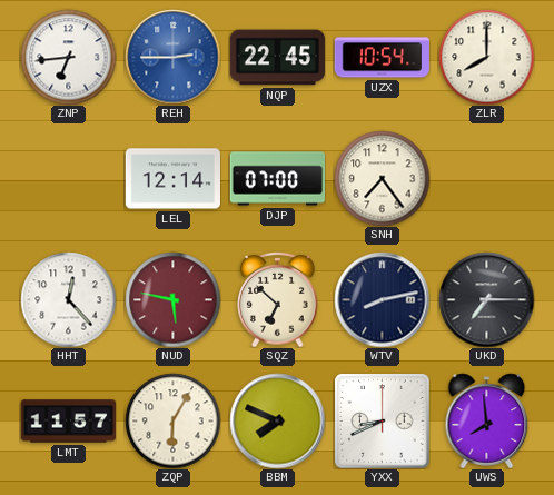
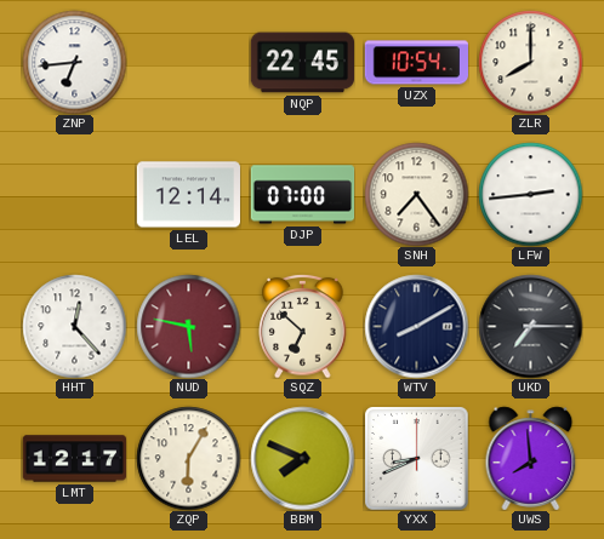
REH: 2:45 -> none
LFW: none -> 2:44
WTV: 8:13 -> 8:10
LMT: 11:57 -> 12:17
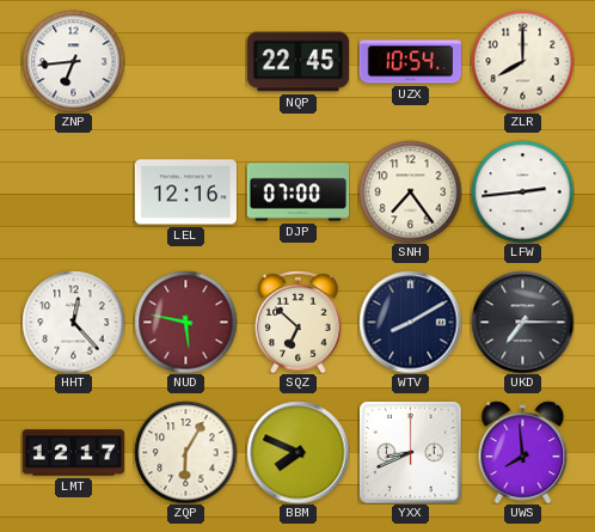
LEL: 12:14 -> 12:16
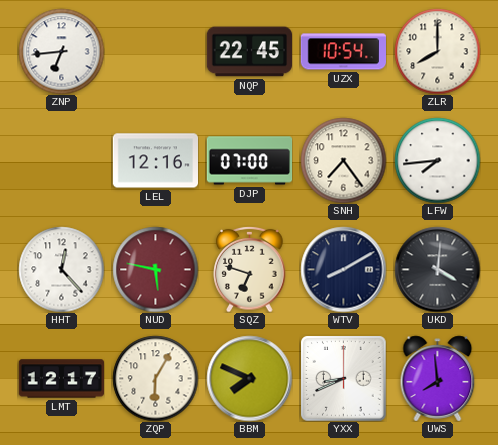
LFW: 2:44 -> 7:44
SQZ: 6:52 -> 6:48
UKD: 7:15 -> 4:01
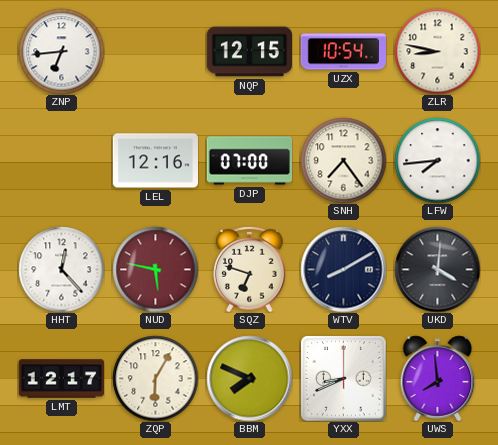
NQP: 22:45 -> 12:15
ZLR: 8:00 -> 8:47
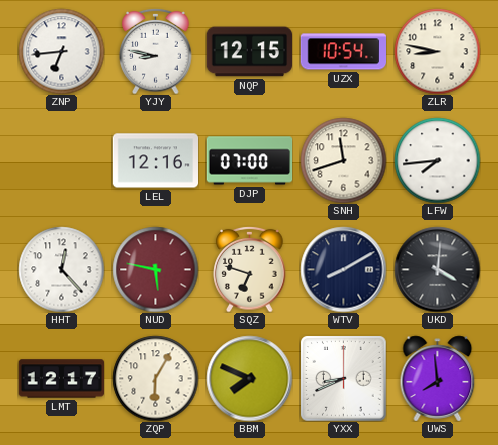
YJY: none -> 8:47
SNH: 7:24 -> 11:42
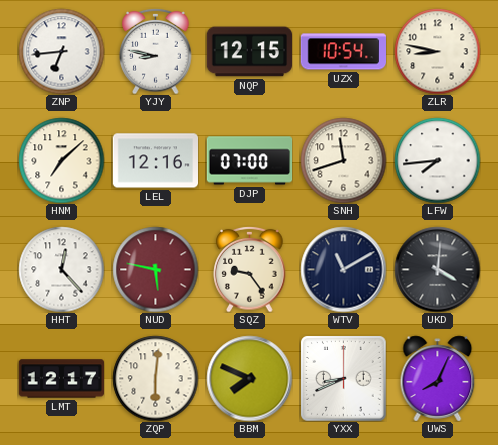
HNM: none -> 7:08
SQZ: 6:48 -> 9:24
WTV: 8:10 -> 11:10
ZQP: 6:05 -> 6:01
UWS: 7:59 -> 8:04
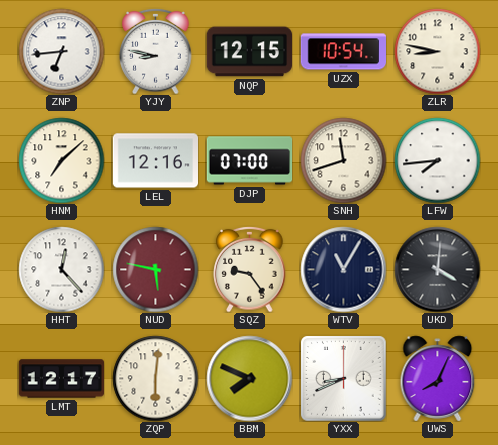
WTV: 11:10 -> 11:05
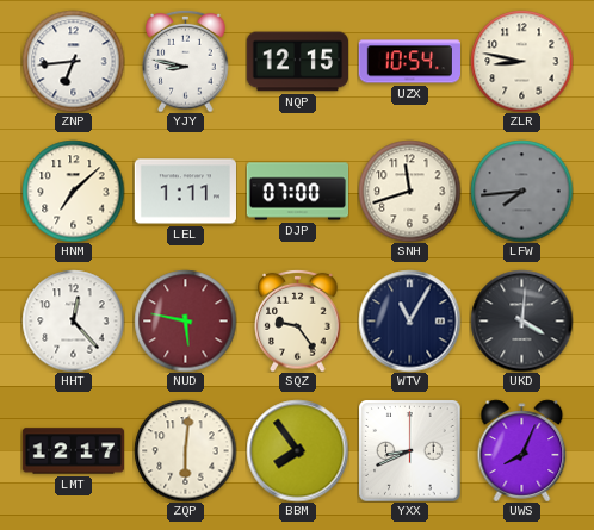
LEL: 12:16 -> 1:11
LFW dial: white -> grey
BBM: 7:49 -> 7:54
